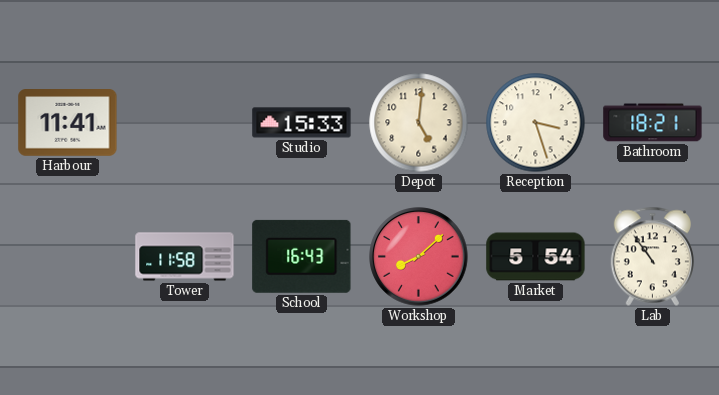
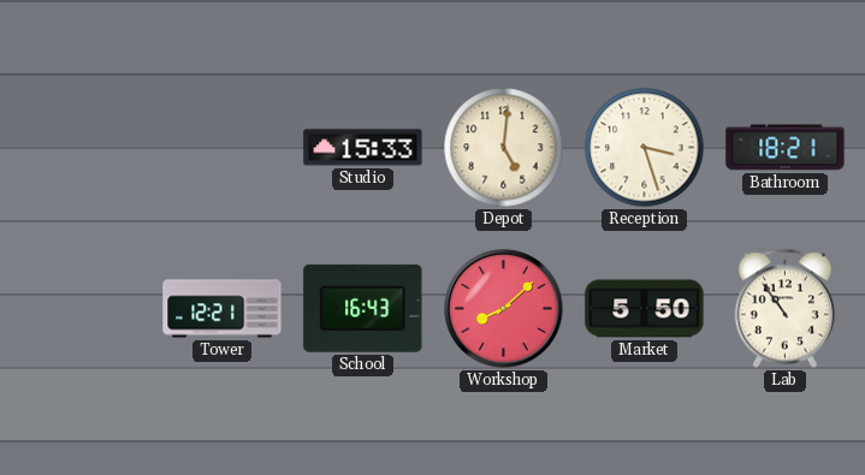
Harbour: 11:41 -> none
Tower: 11:58 -> 12:21
Market: 5:54 -> 5:50
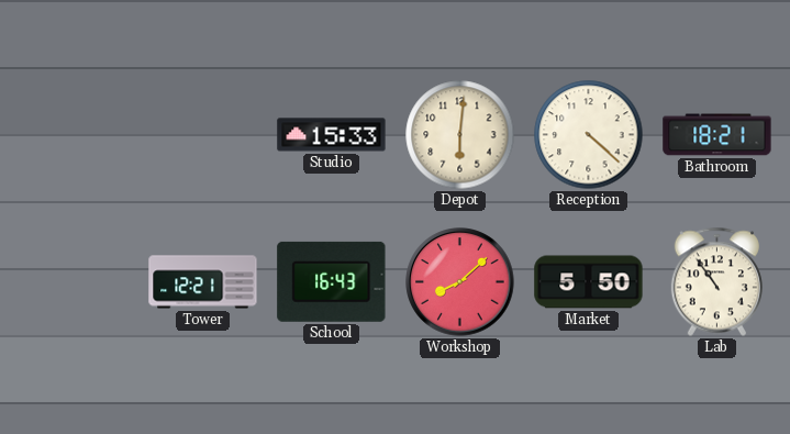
Depot: 5:01 -> 6:01
Reception: 3:27 -> 4:22
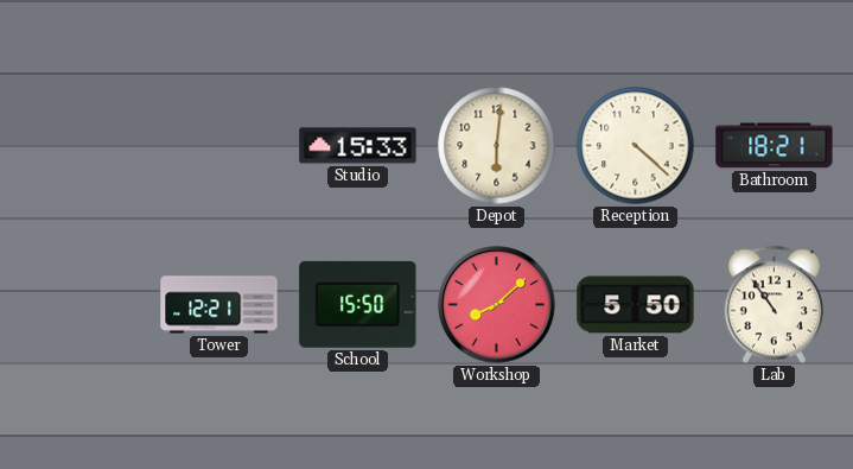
School: 16:43 -> 15:50
